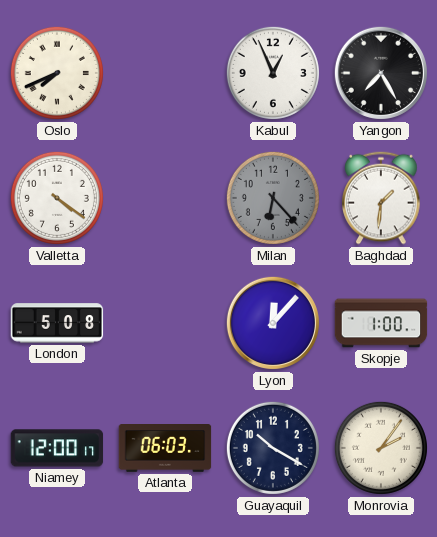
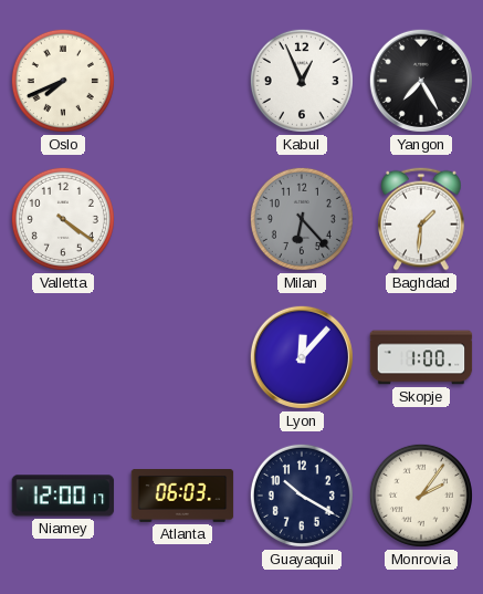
London: 5:08 -> none
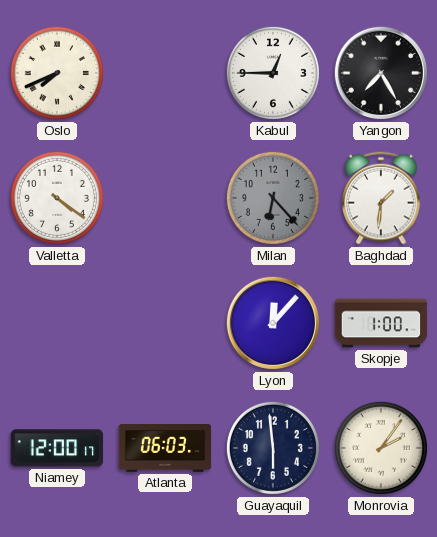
Kabul: 12:56 -> 12:45
Guayaquil: 10:20 -> 5:59
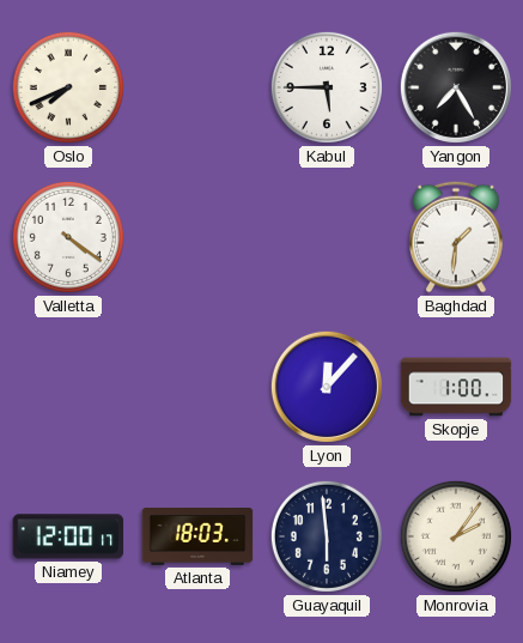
Kabul: 12:45 -> 5:45
Milan: 6:23 -> none
Atlanta: 06:03 -> 18:03
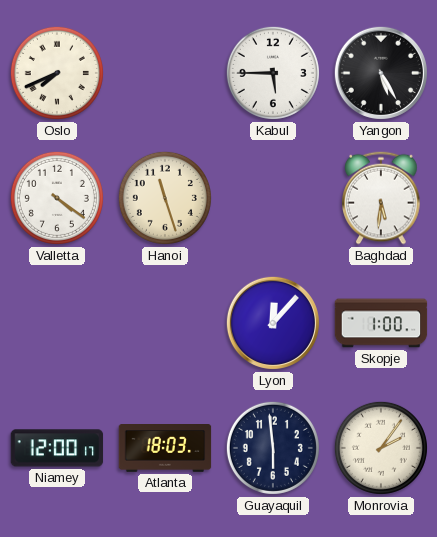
Yangon: 7:25 -> 5:25
Hanoi: none -> 11:27
Baghdad: 1:31 -> 5:31
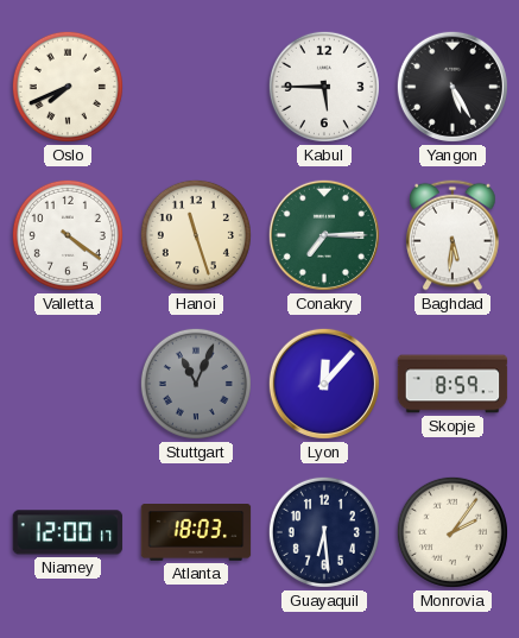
Conakry: none -> 7:15
Stuttgart: none -> 11:04
Skopje: 1:00 -> 8:59
Guayaquil: 5:59 -> 6:29
